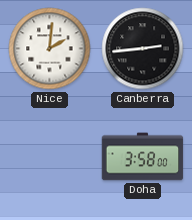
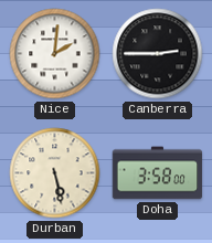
Canberra: 2:44 -> 2:45
Durban: none -> 5:28
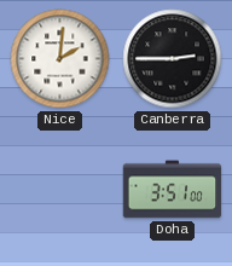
Durban: 5:28 -> none
Doha: 3:58 -> 3:51
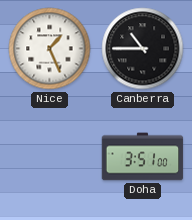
Nice: 2:01 -> 1:26
Canberra: 2:45 -> 10:45
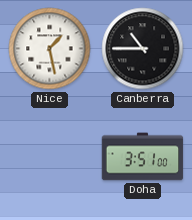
Nice: 1:26 -> 1:28
